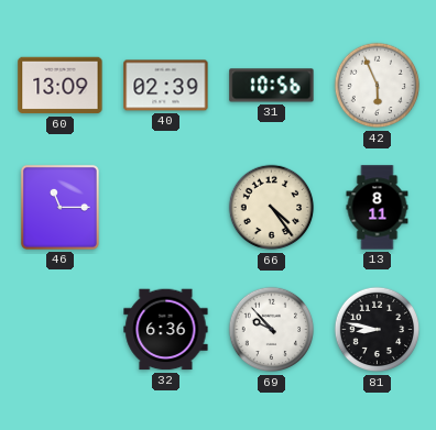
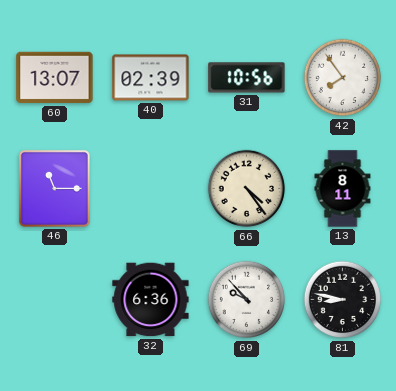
60: 13:09 -> 13:07
42: 5:56 -> 7:54
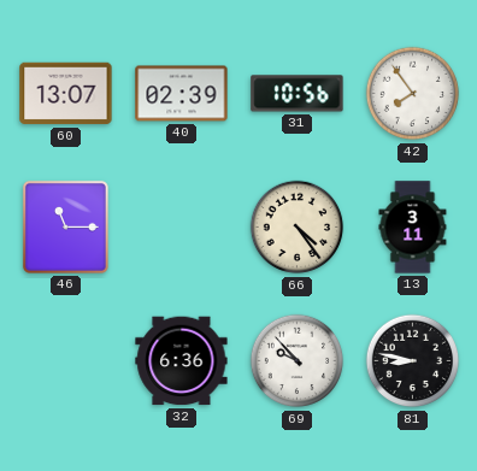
13: 8:11 -> 3:11
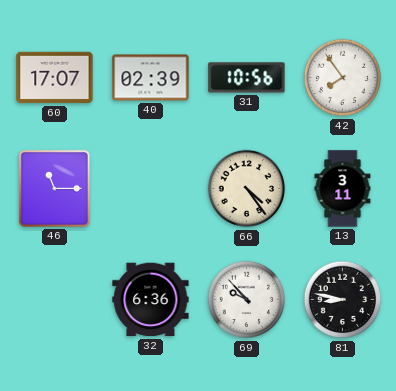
60: 13:07 -> 17:07
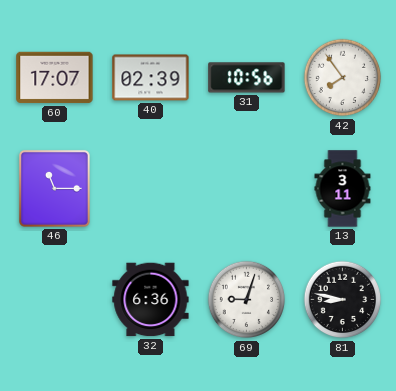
66: 4:24 -> none
69: 9:53 -> 9:03
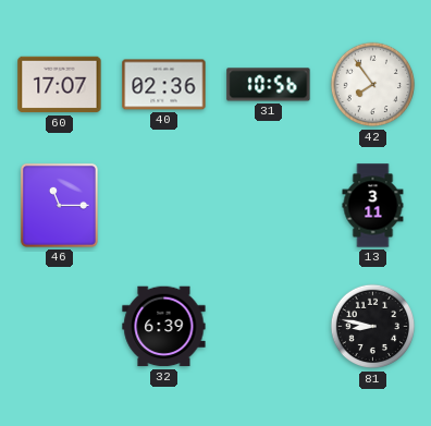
40: 02:39 -> 02:36
32: 6:36 -> 6:39
69: 9:03 -> none
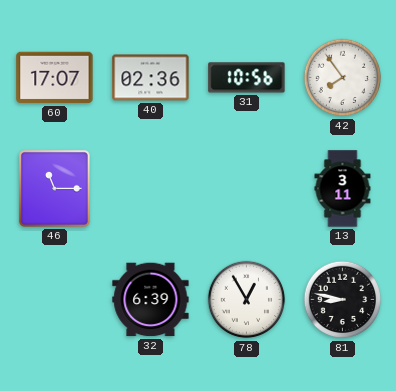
78: none -> 12:55
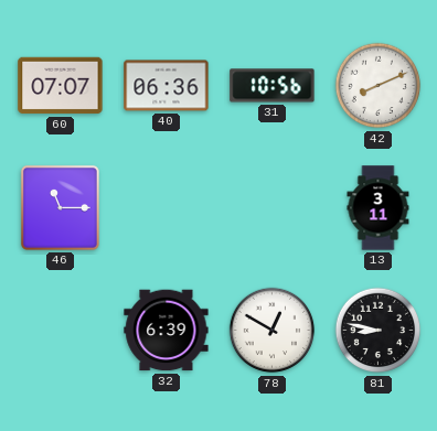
60: 17:07 -> 07:07
40: 02:36 -> 06:36
42: 7:54 -> 8:11
78: 12:55 -> 12:50
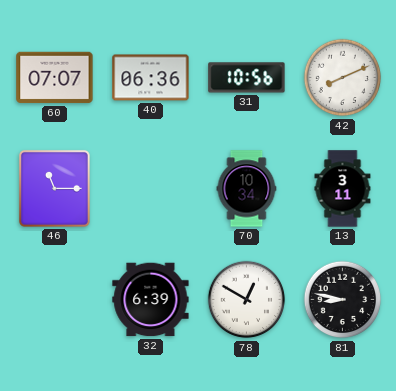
70: none -> 10:34
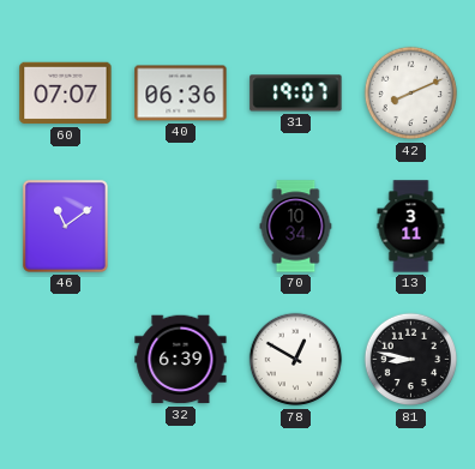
31: 10:56 -> 19:07
46: 11:15 -> 11:09
